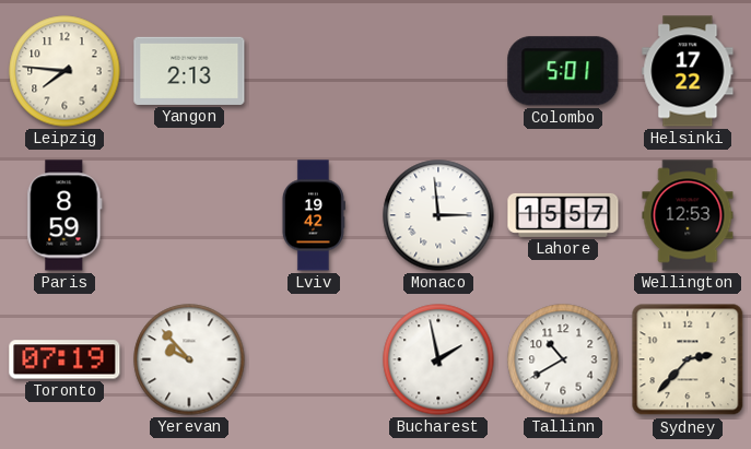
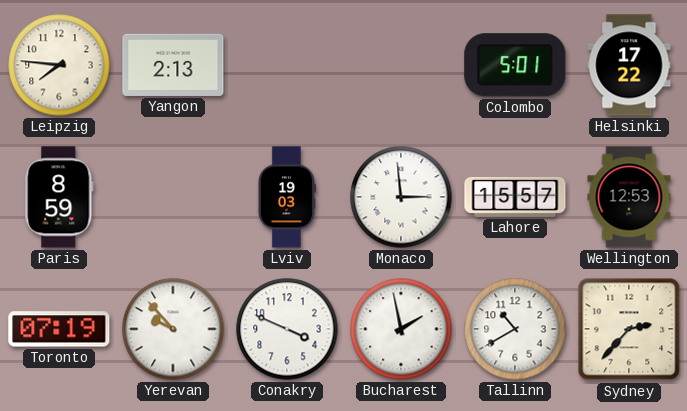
Lviv: 19:42 -> 19:03
Conakry: none -> 3:49
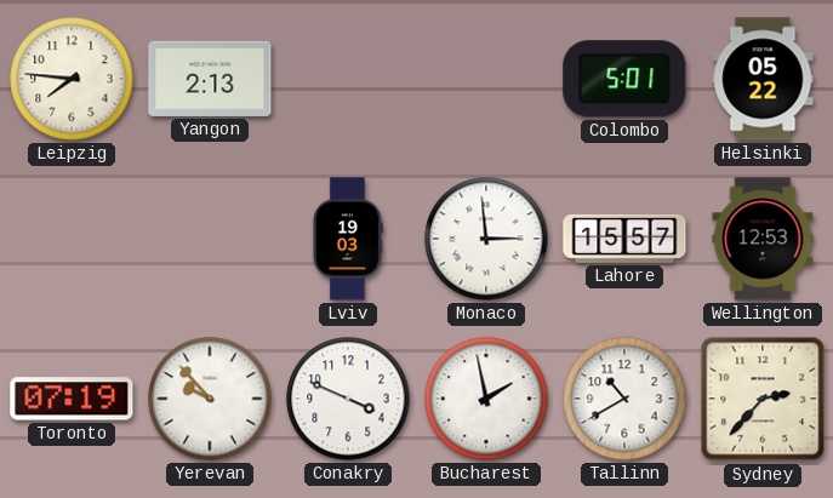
Helsinki: 17:22 -> 05:22
Paris: 8:59 -> none
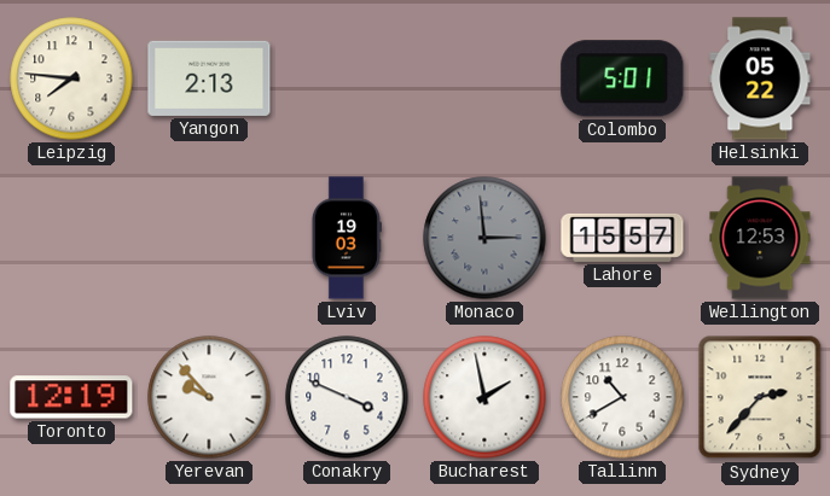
Monaco dial: white -> grey
Toronto: 07:19 -> 12:19
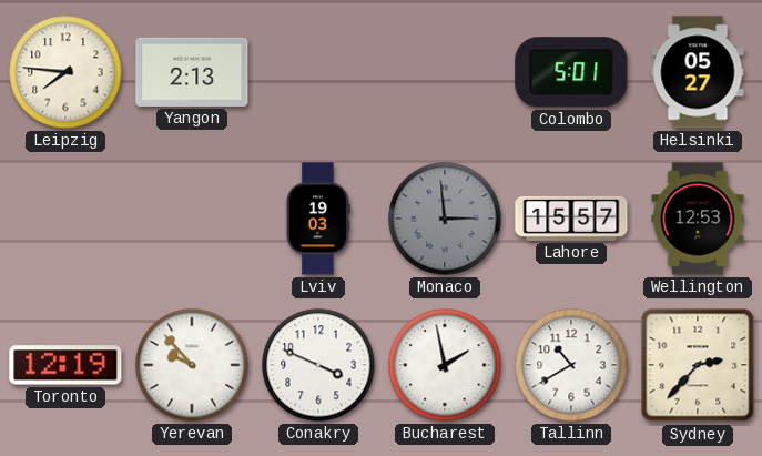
Helsinki: 05:22 -> 05:27
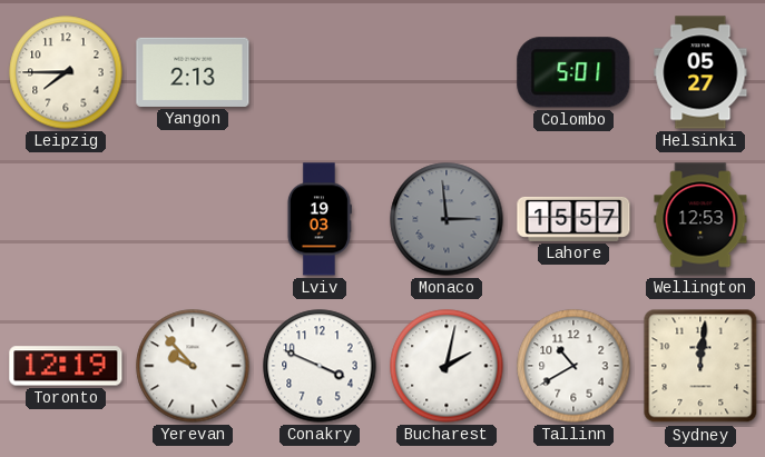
Leipzig: 7:46 -> 7:45
Bucharest: 1:58 -> 2:02
Sydney: 2:37 -> 12:01
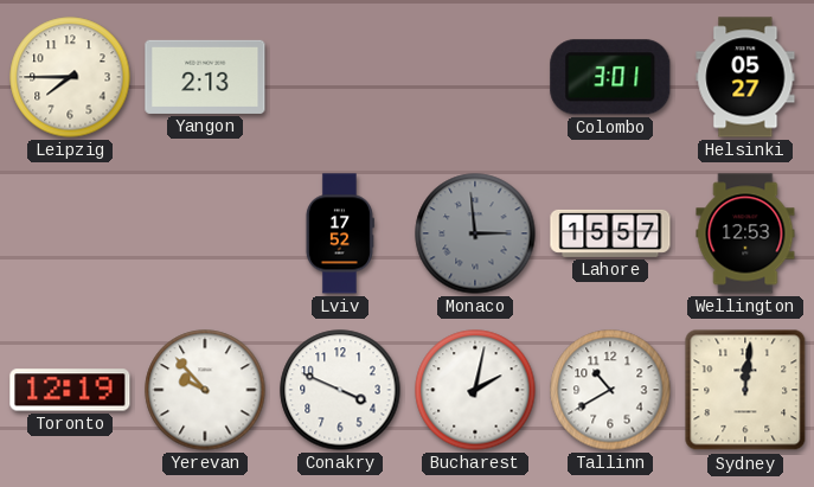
Colombo: 5:01 -> 3:01
Lviv: 19:03 -> 17:52
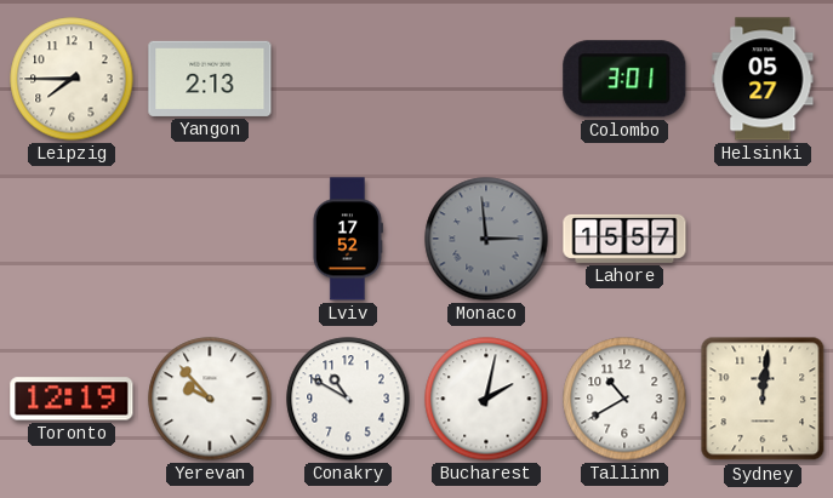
Wellington: 12:53 -> none
Conakry: 3:49 -> 10:50
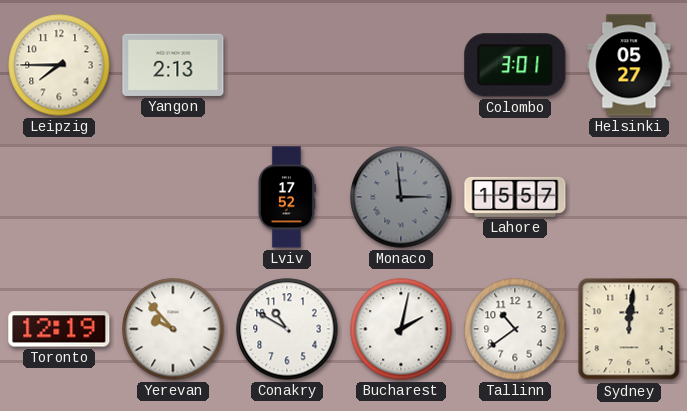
Tallinn: 10:40 -> 10:39
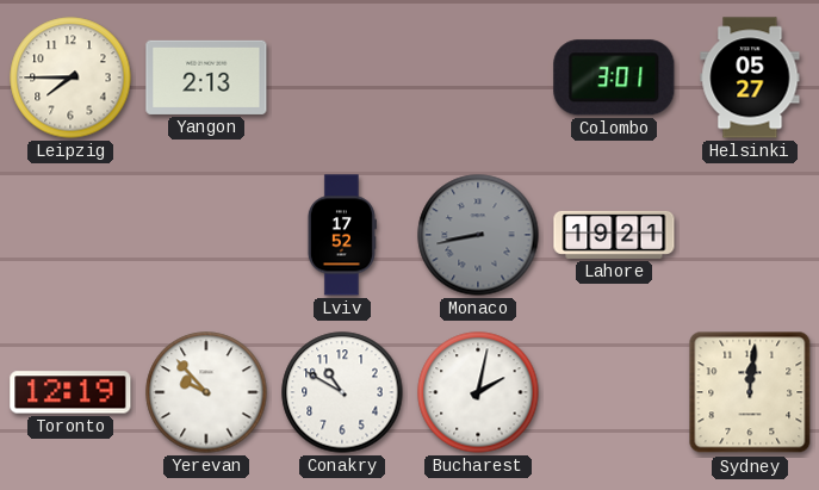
Monaco: 2:59 -> 8:43
Lahore: 15:57 -> 19:21
Tallinn: 10:39 -> none
